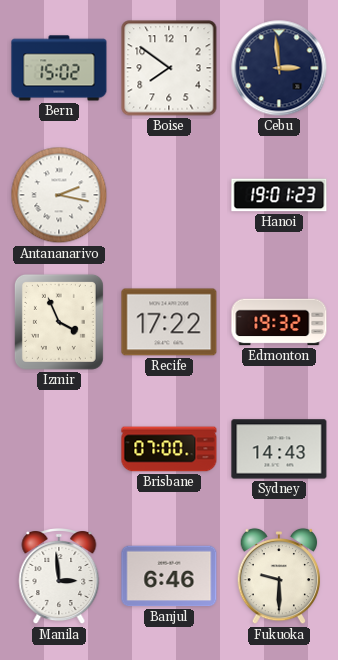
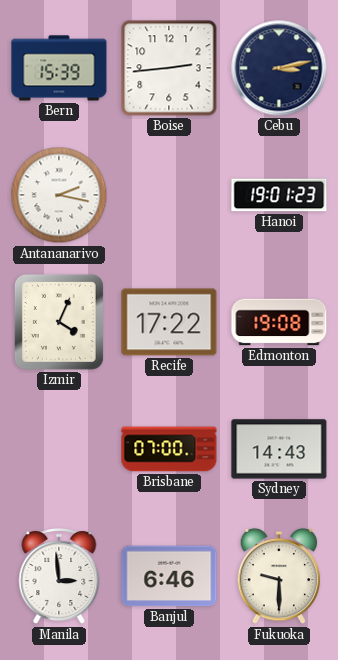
Bern: 15:02 -> 15:39
Boise: 7:51 -> 2:44
Cebu: 2:59 -> 3:13
Izmir: 3:56 -> 4:04
Edmonton: 19:32 -> 19:08
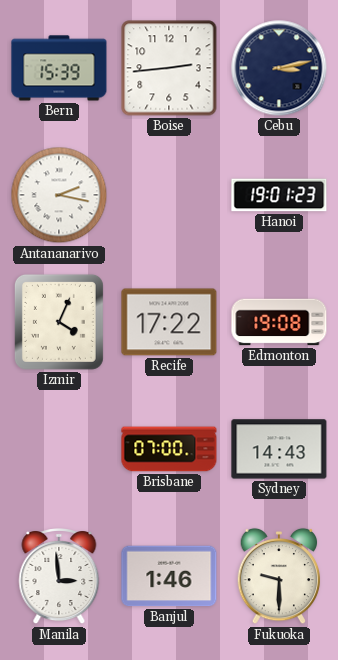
Banjul: 6:46 -> 1:46
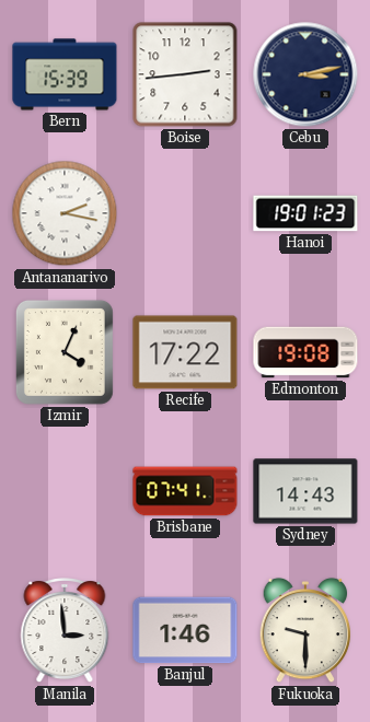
Brisbane: 07:00 -> 07:41
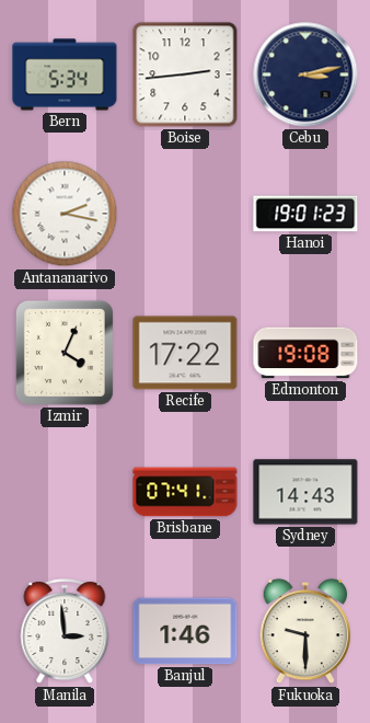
Bern: 15:39 -> 5:34
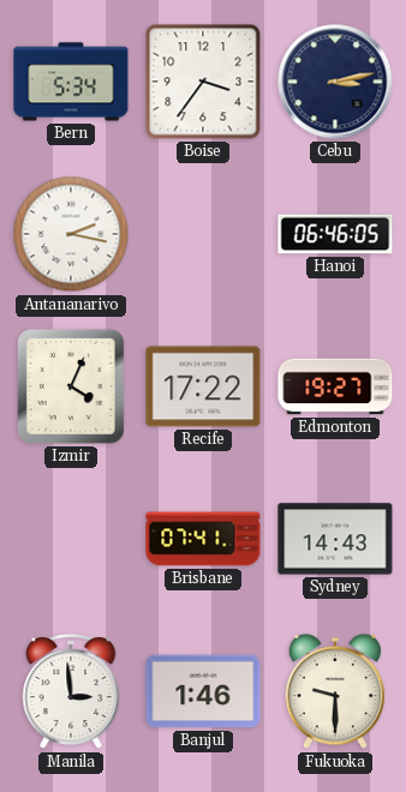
Boise: 2:44 -> 3:36
Hanoi: 19:01 -> 06:46
Edmonton: 19:08 -> 19:27
